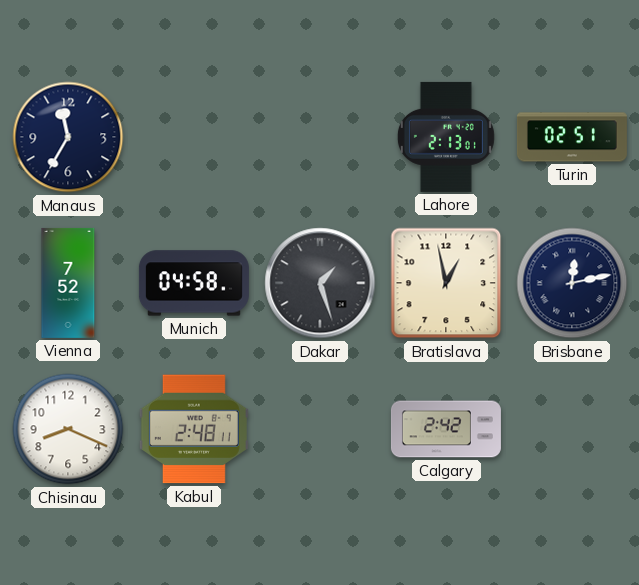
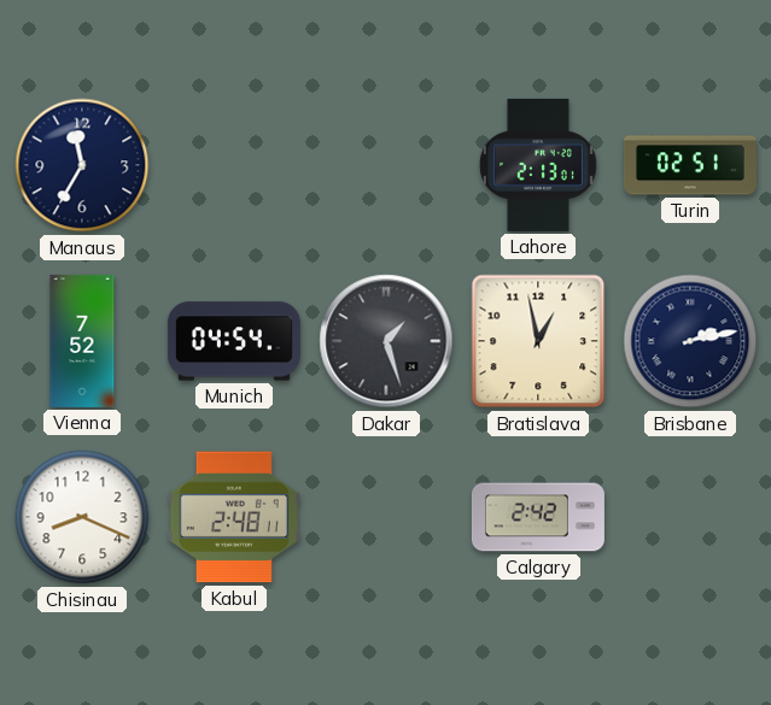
Munich: 04:58 -> 04:54
Brisbane: 12:13 -> 2:13
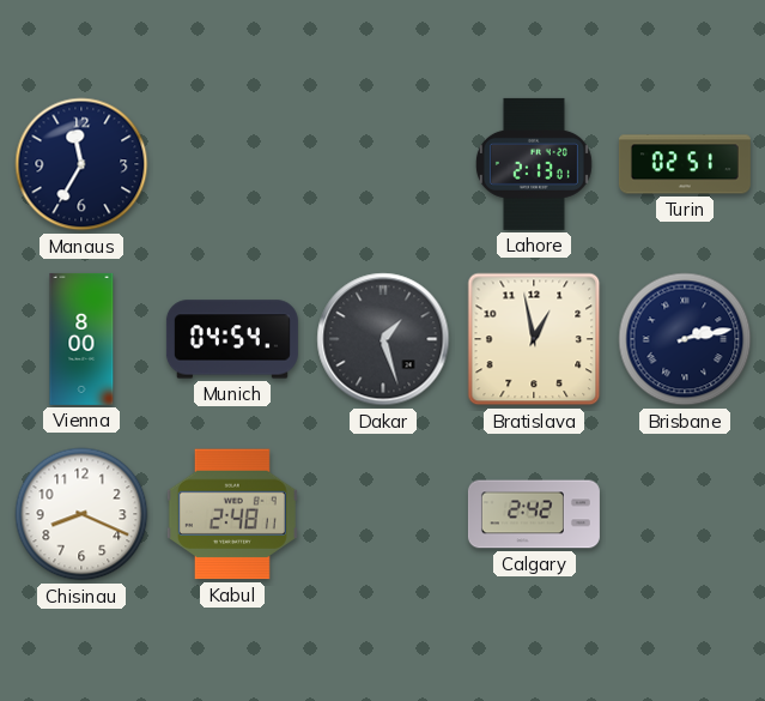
Vienna: 7:52 -> 8:00
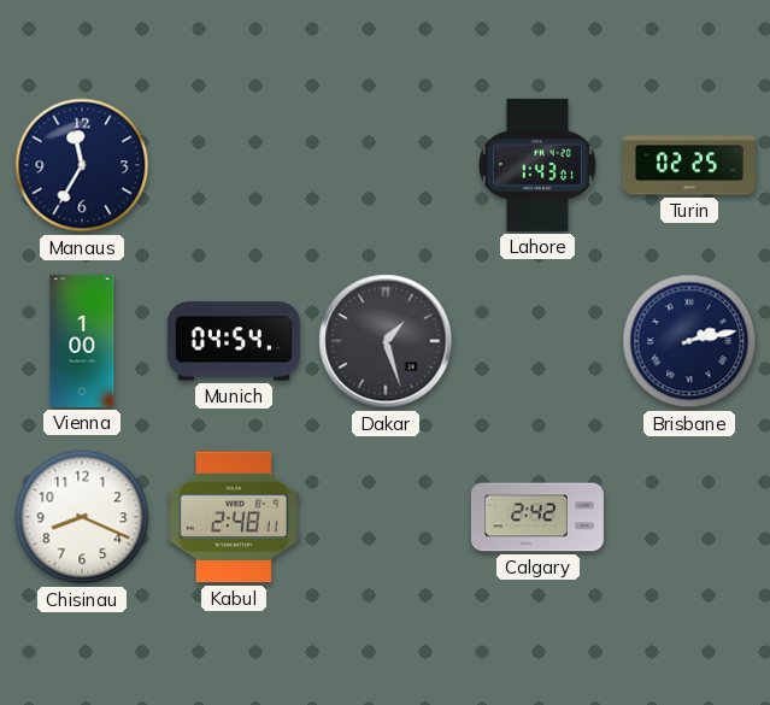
Lahore: 2:13 -> 1:43
Turin: 02:51 -> 02:25
Vienna: 8:00 -> 1:00
Bratislava: 12:58 -> none
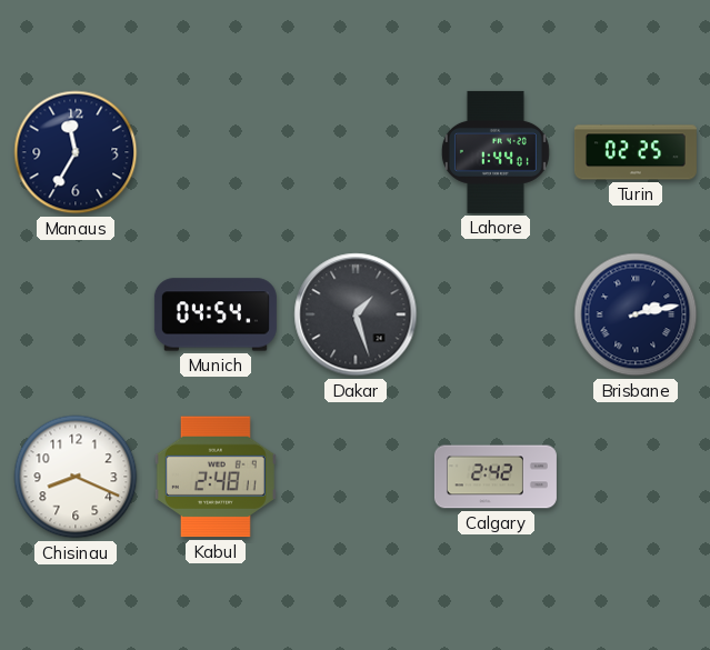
Lahore: 1:43 -> 1:44
Vienna: 1:00 -> none
